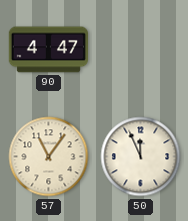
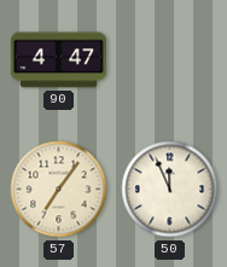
57: 11:06 -> 7:06
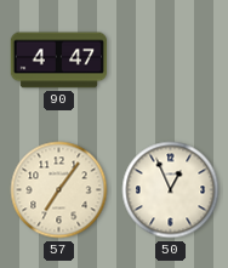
50: 11:56 -> 12:56
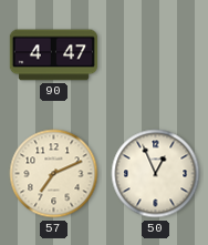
57: 7:06 -> 7:11
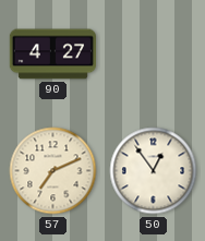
90: 4:47 -> 4:27
50: 12:56 -> 12:54
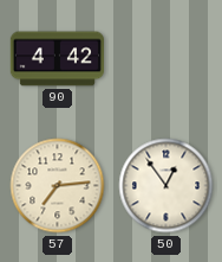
90: 4:27 -> 4:42
57: 7:11 -> 7:14
